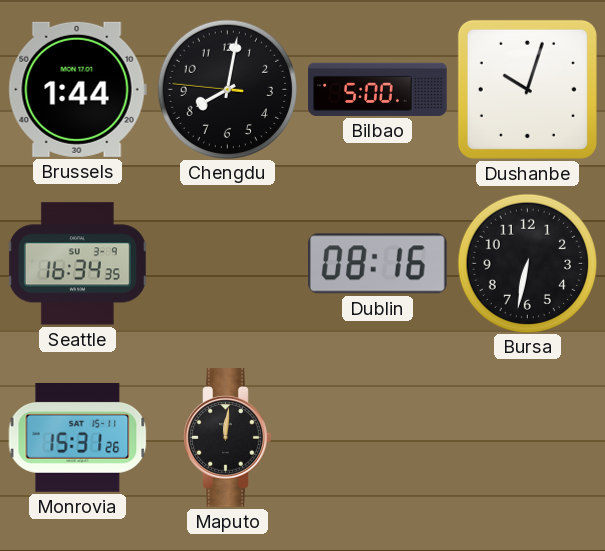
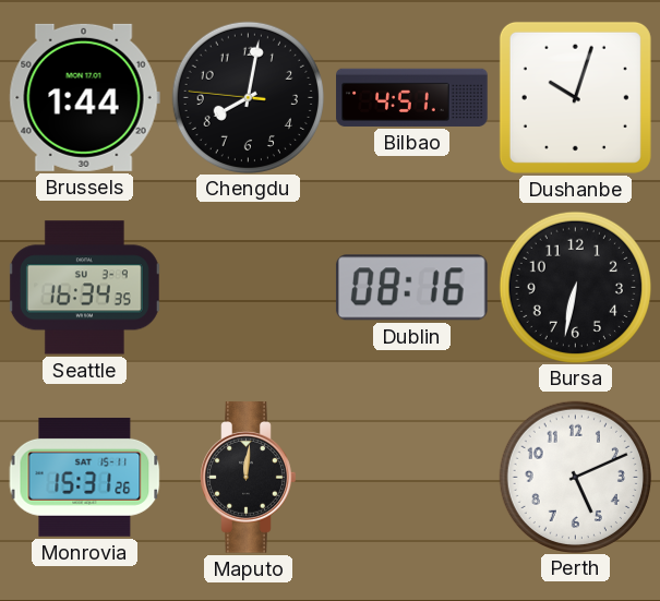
Bilbao: 5:00 -> 4:51
Perth: none -> 5:11
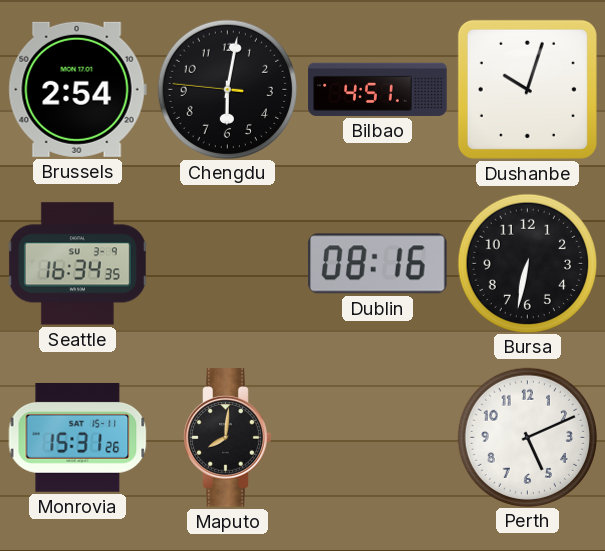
Brussels: 1:44 -> 2:54
Chengdu: 8:01 -> 6:01
Maputo: 12:01 -> 8:01
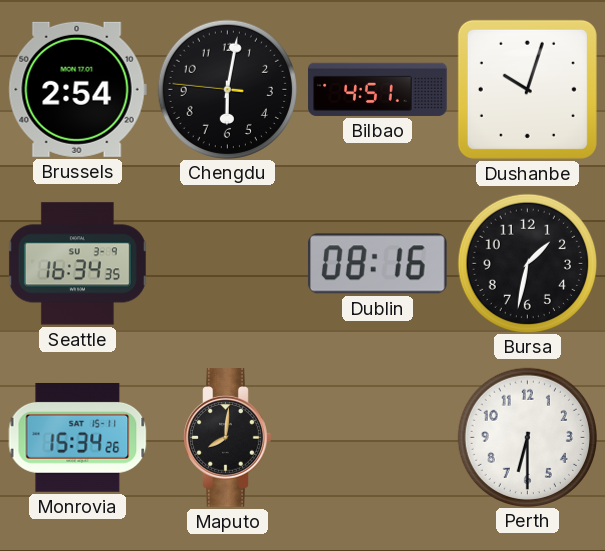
Bursa: 6:32 -> 1:32
Monrovia: 15:31 -> 15:34
Perth: 5:11 -> 6:30
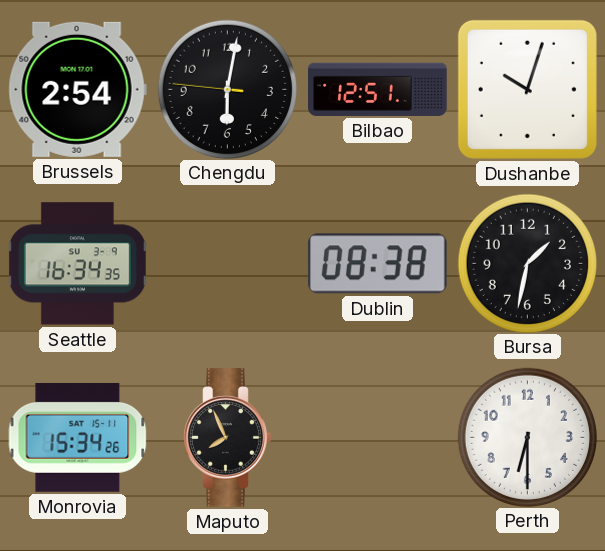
Bilbao: 4:51 -> 12:51
Dublin: 08:16 -> 08:38
Maputo: 8:01 -> 7:56
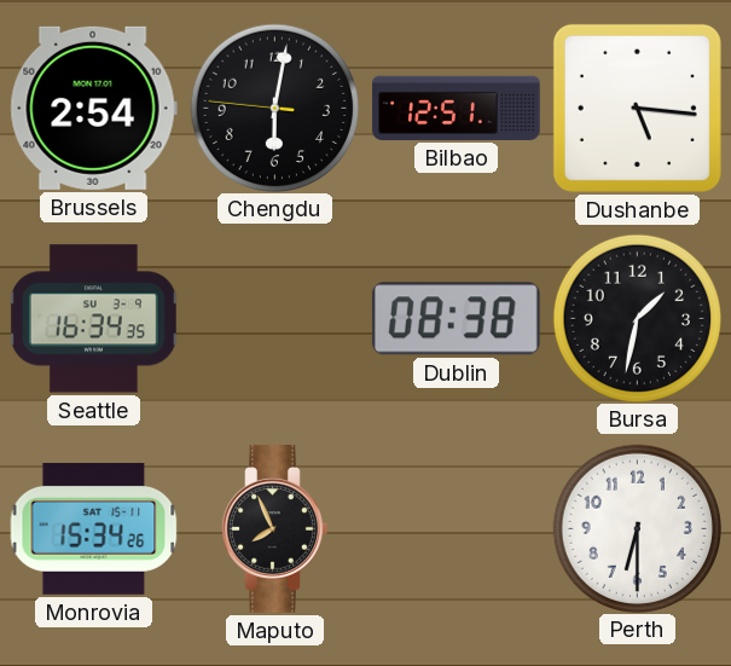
Dushanbe: 10:03 -> 5:16
